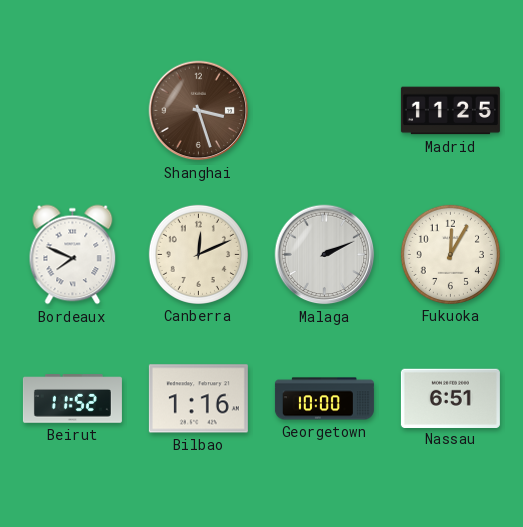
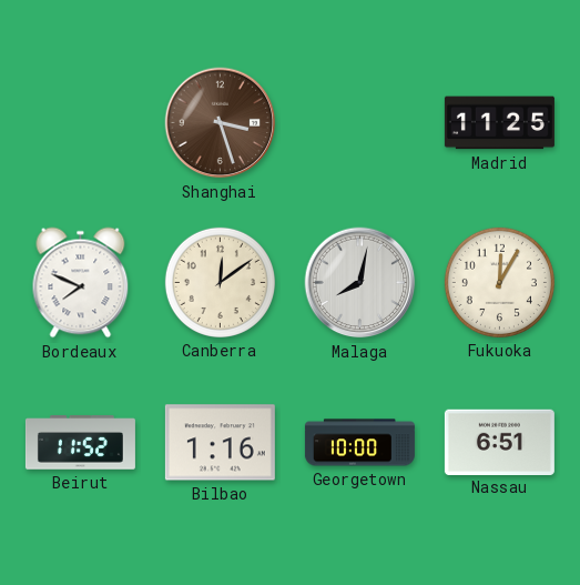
Canberra: 12:11 -> 12:09
Malaga: 2:11 -> 8:02
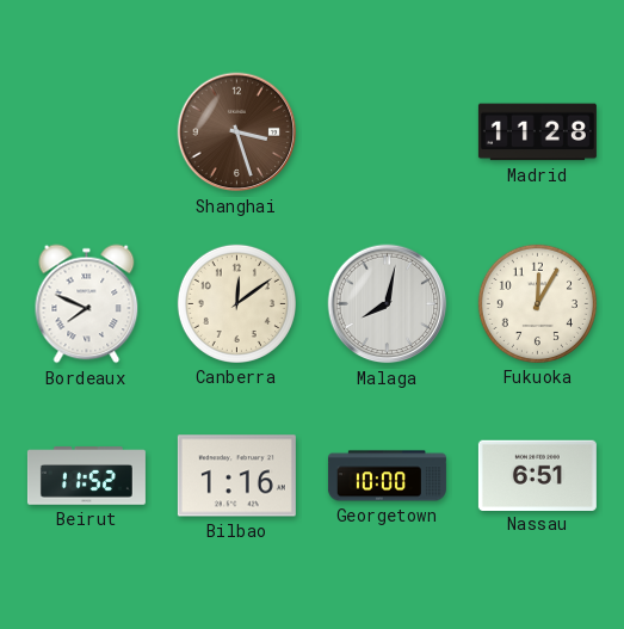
Madrid: 11:25 -> 11:28
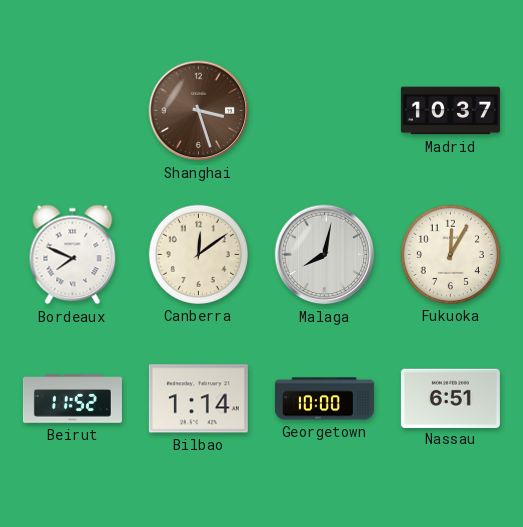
Madrid: 11:28 -> 10:37
Bilbao: 1:16 -> 1:14
